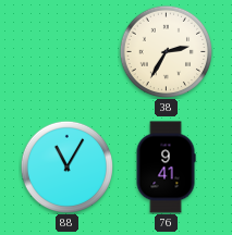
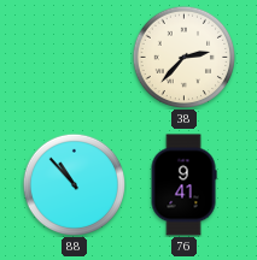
38: 2:35 -> 2:37
88: 11:05 -> 10:53
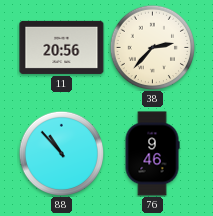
11: none -> 20:56
76: 9:41 -> 9:46
